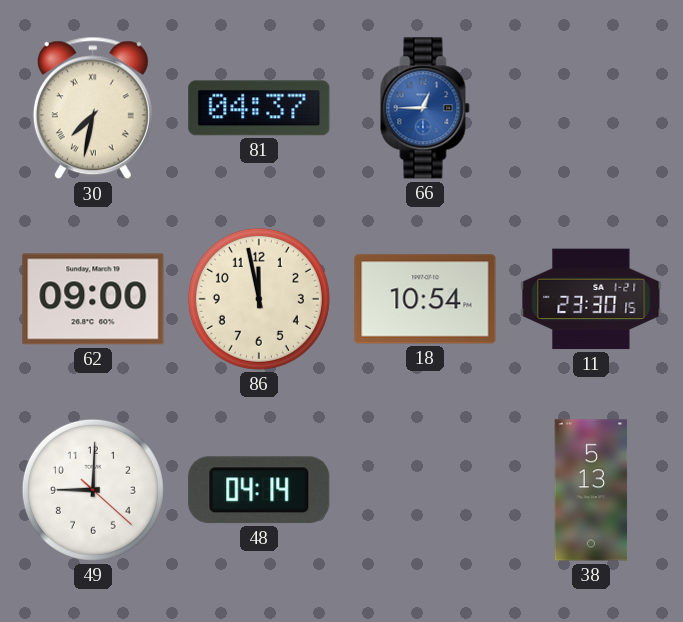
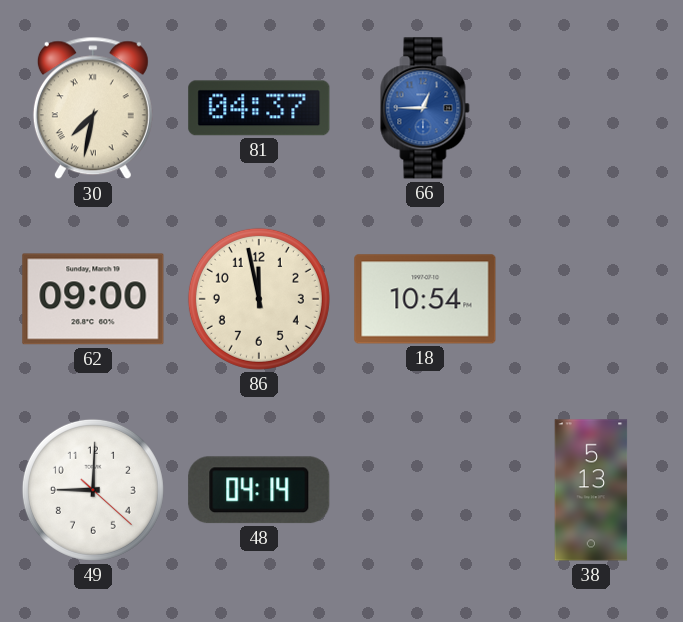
11: 23:30 -> none
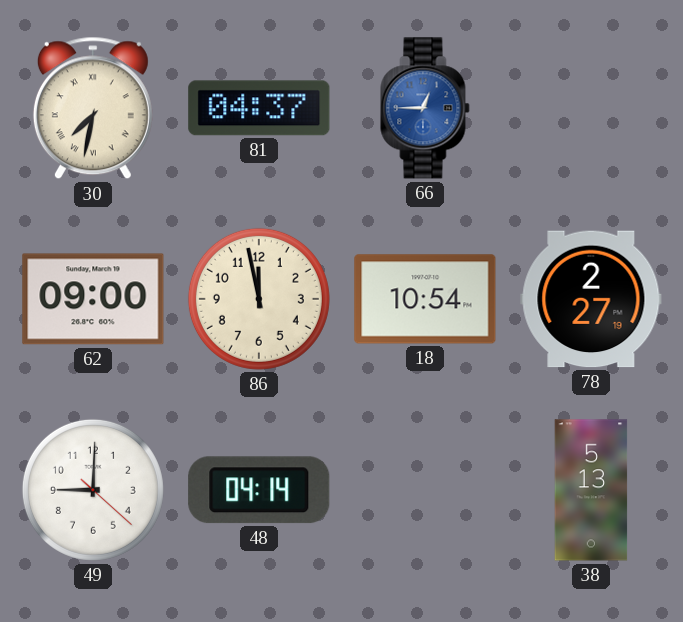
78: none -> 2:27
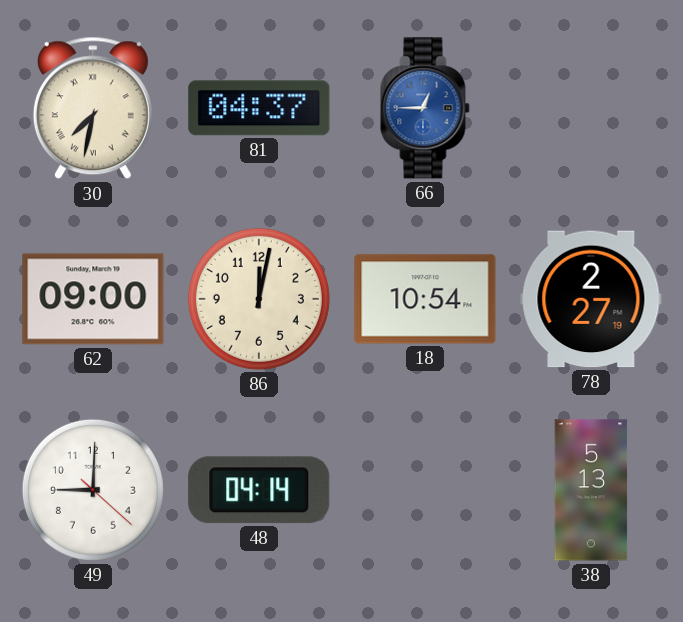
86: 11:58 -> 12:02
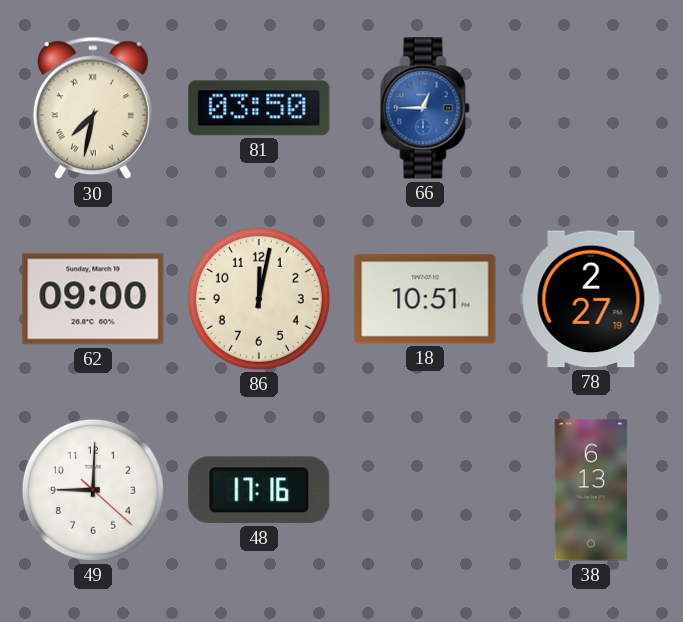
81: 04:37 -> 03:50
18: 10:54 -> 10:51
48: 04:14 -> 17:16
38: 5:13 -> 6:13
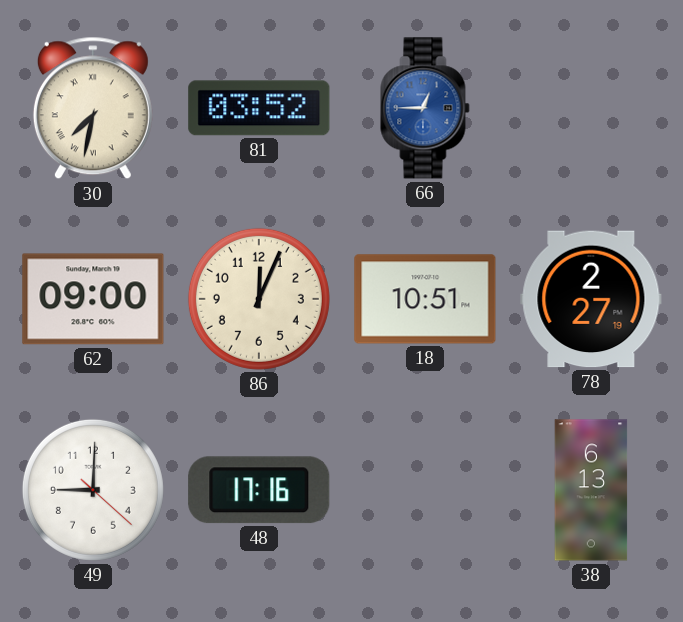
81: 03:50 -> 03:52
86: 12:02 -> 12:04
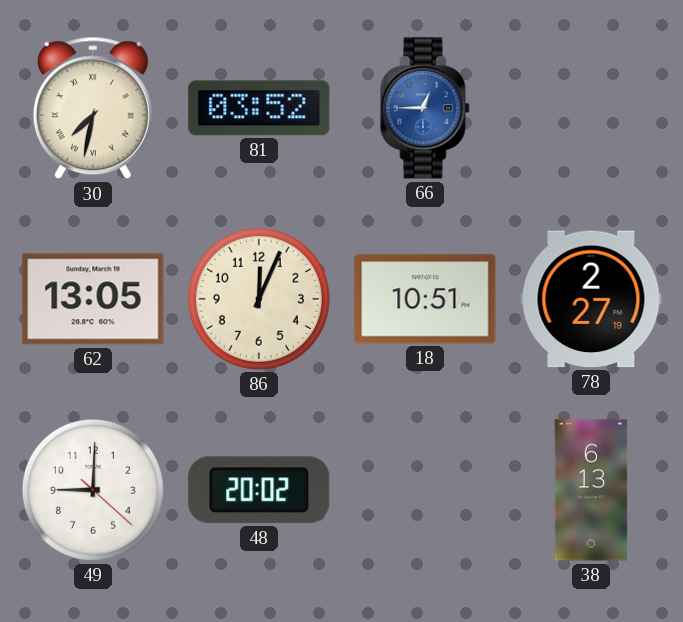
62: 09:00 -> 13:05
48: 17:16 -> 20:02
